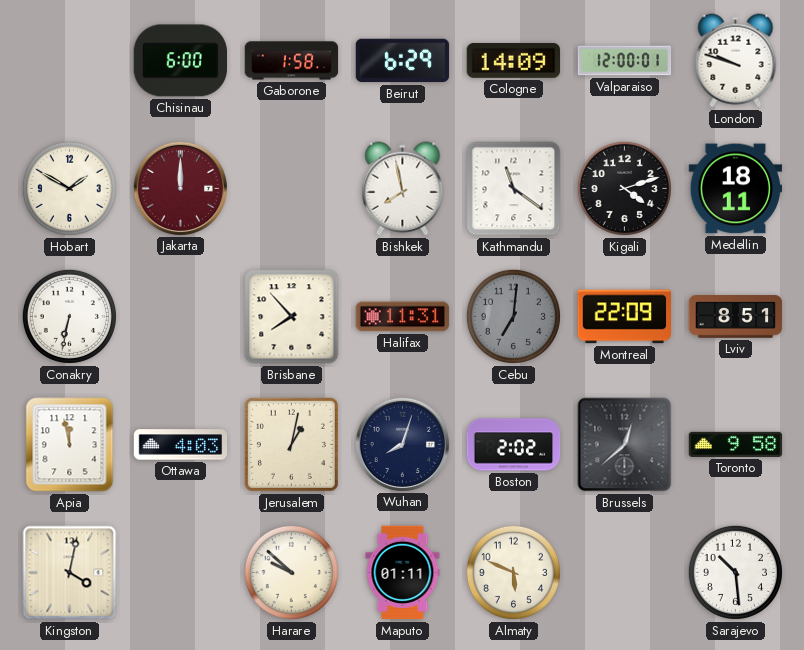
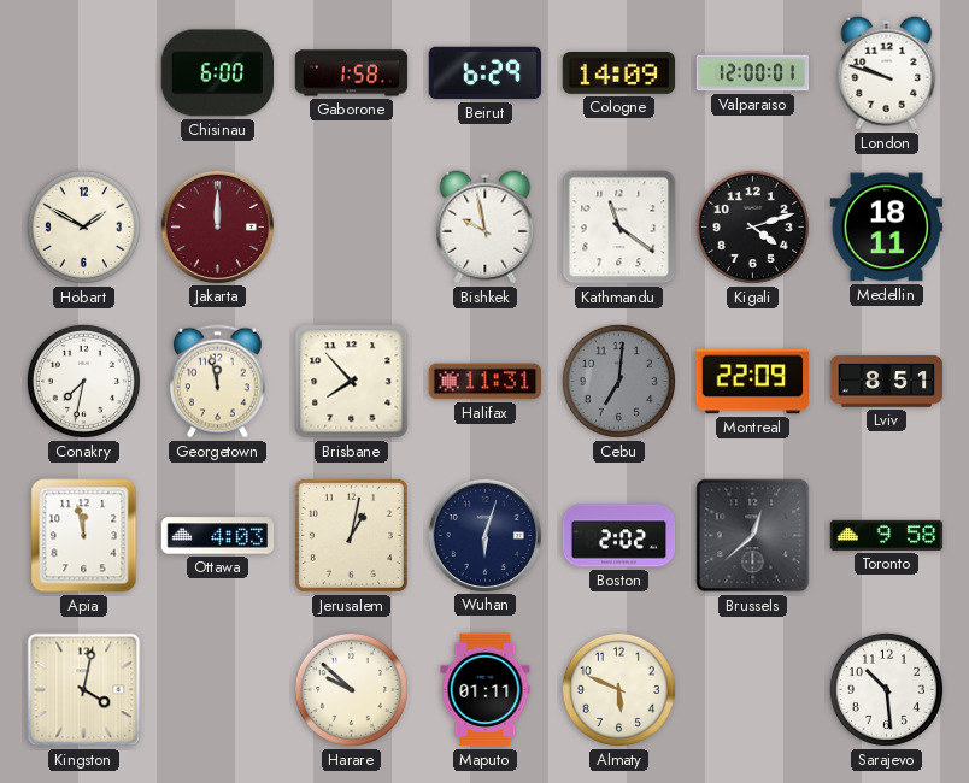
Bishkek: 7:58 -> 9:58
Conakry: 6:32 -> 7:32
Georgetown: none -> 11:58
Wuhan: 8:03 -> 6:03
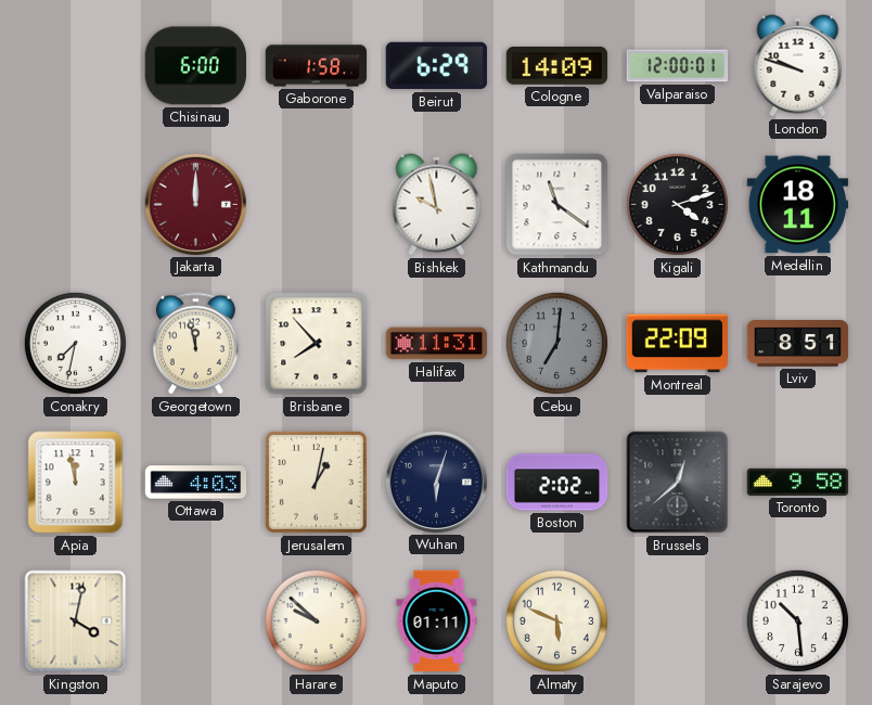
Hobart: 1:50 -> none
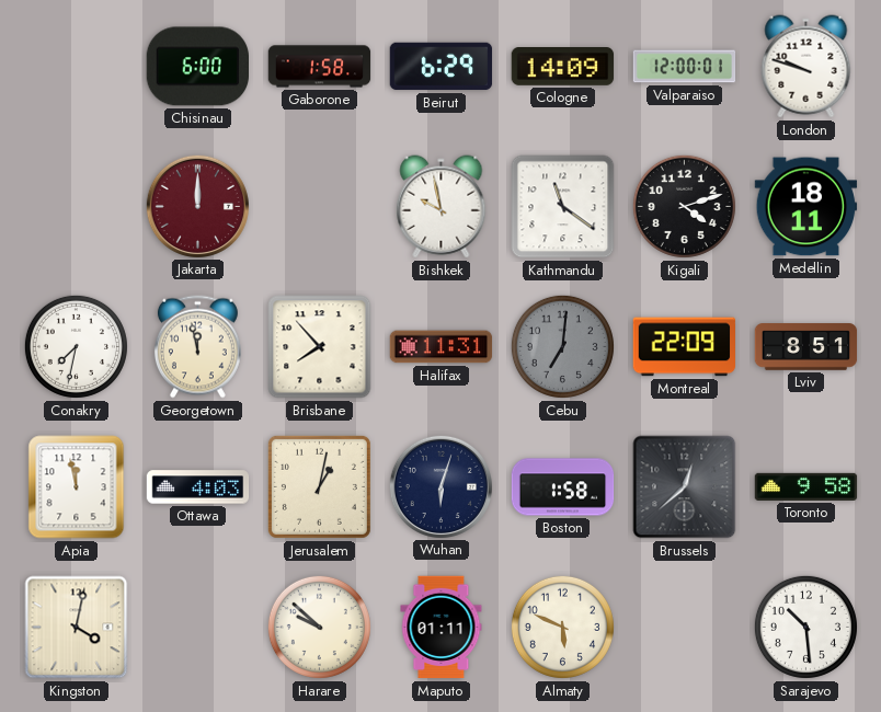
Boston: 2:02 -> 1:58
